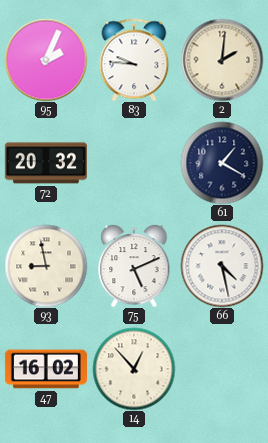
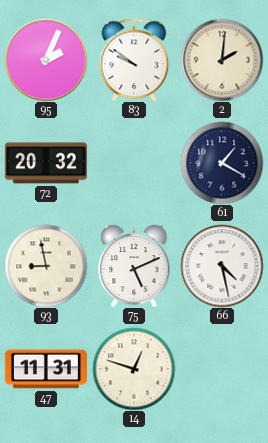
83: 9:46 -> 9:51
47: 16:02 -> 11:31
14: 12:53 -> 12:48
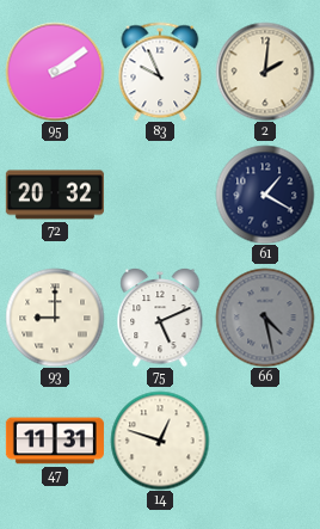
95: 2:04 -> 2:09
83: 9:51 -> 9:56
93: 8:58 -> 9:00
66 dial: white -> grey
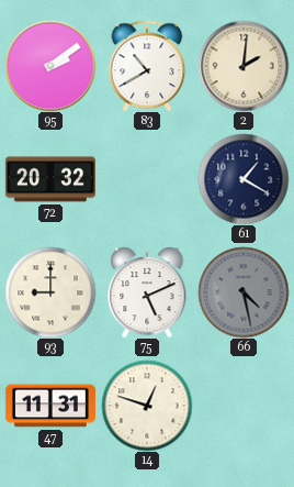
83: 9:56 -> 10:40
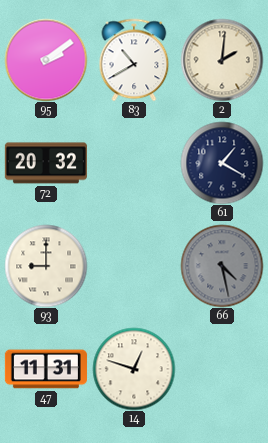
75: 5:11 -> none
